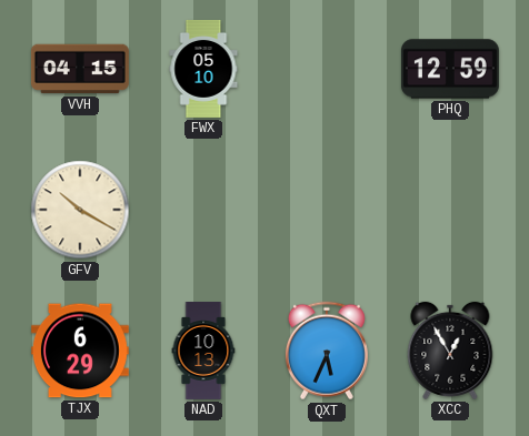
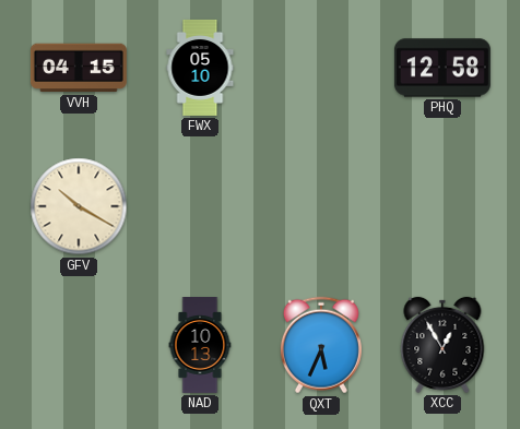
PHQ: 12:59 -> 12:58
TJX: 6:29 -> none
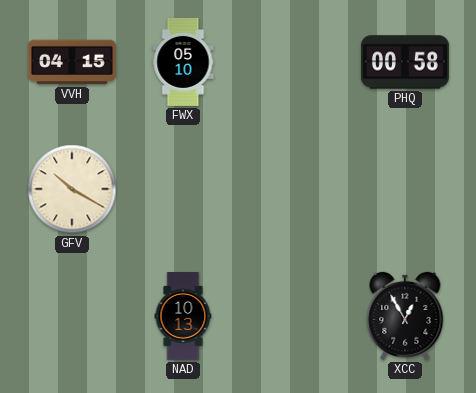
PHQ: 12:58 -> 00:58
QXT: 5:34 -> none
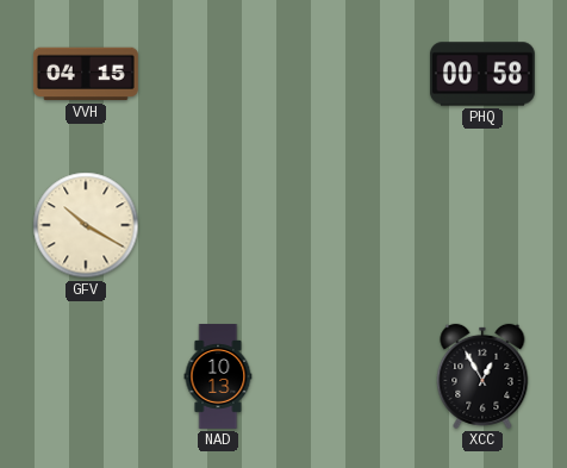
FWX: 05:10 -> none
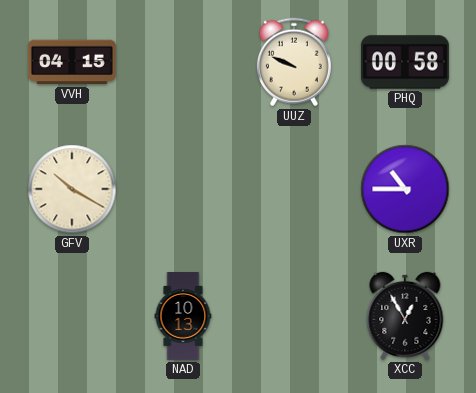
UUZ: none -> 9:49
UXR: none -> 10:45
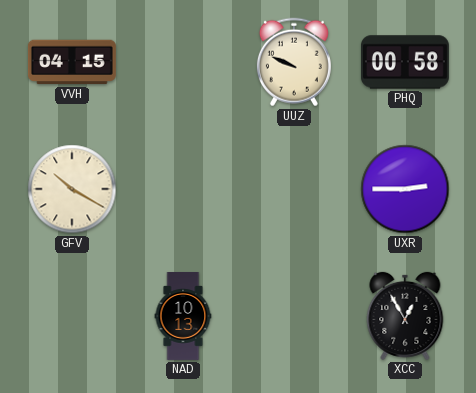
UXR: 10:45 -> 2:45
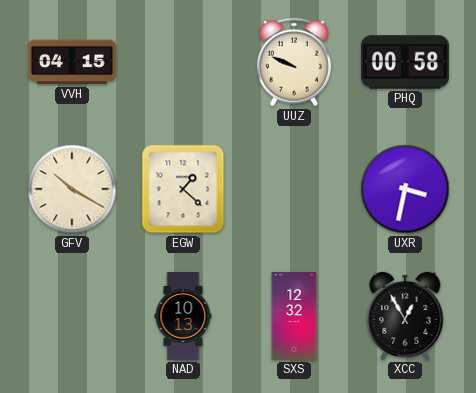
EGW: none -> 1:22
UXR: 2:45 -> 3:32
SXS: none -> 12:32
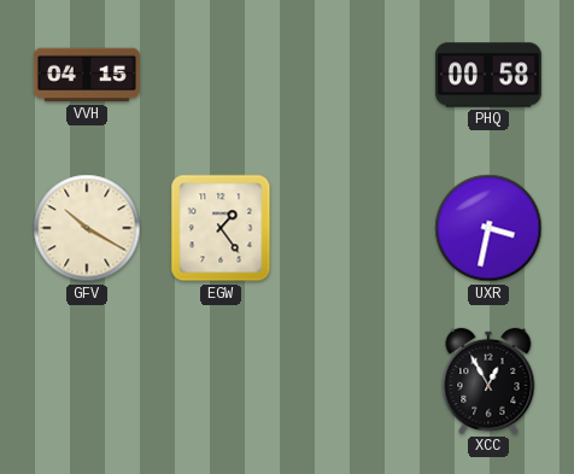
UUZ: 9:49 -> none
EGW: 1:22 -> 1:24
NAD: 10:13 -> none
SXS: 12:32 -> none
